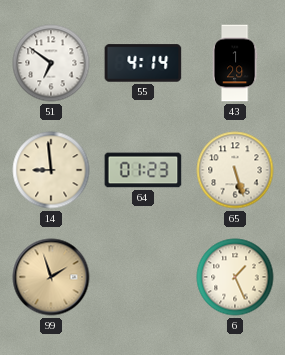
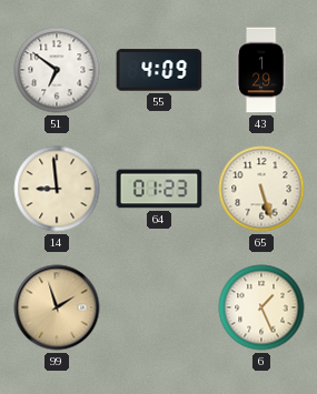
55: 4:14 -> 4:09
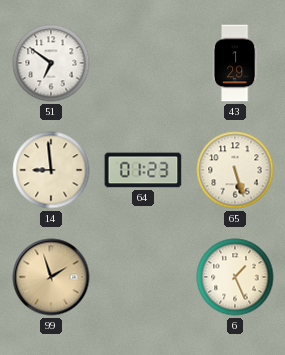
55: 4:09 -> none
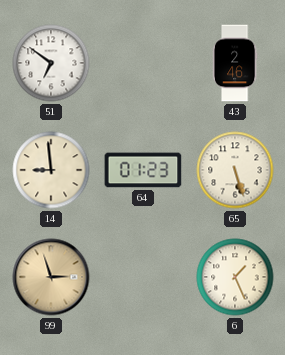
43: 1:29 -> 2:46
99: 1:57 -> 2:57
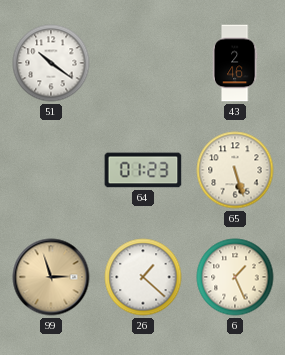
51: 6:51 -> 10:21
14: 8:59 -> none
26: none -> 1:22
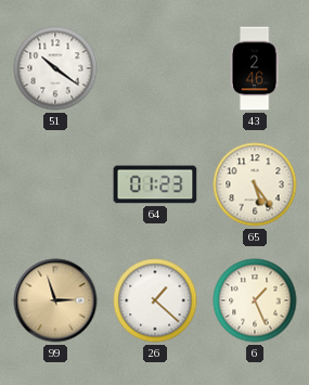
65: 5:27 -> 5:24
